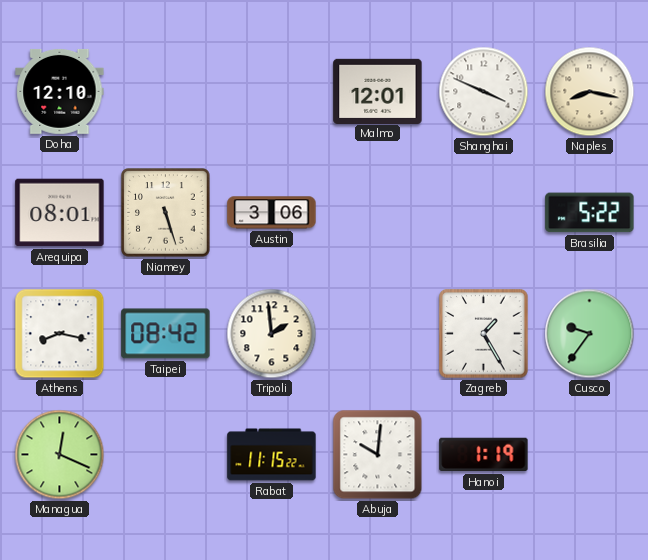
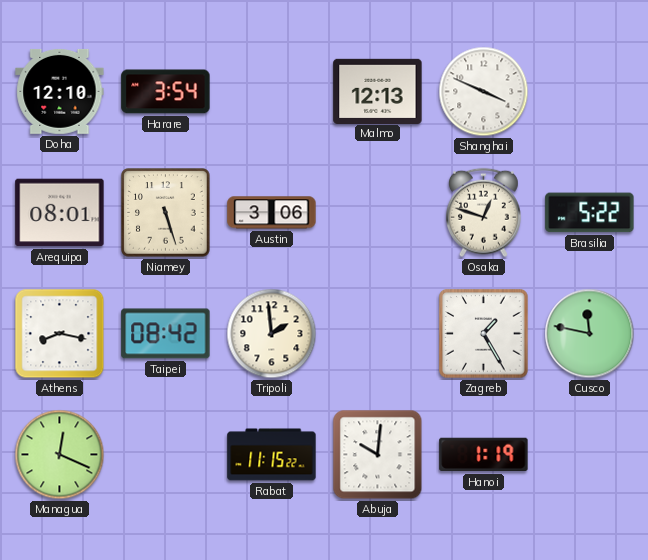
Harare: none -> 3:54
Malmo: 12:01 -> 12:13
Naples: 8:17 -> none
Osaka: none -> 12:48
Cusco: 9:36 -> 11:47
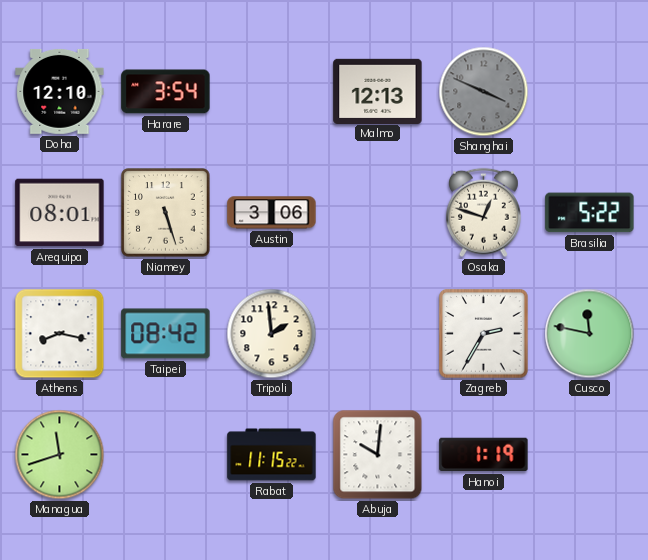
Shanghai dial: white -> grey
Zagreb: 1:25 -> 2:35
Managua: 12:19 -> 11:42
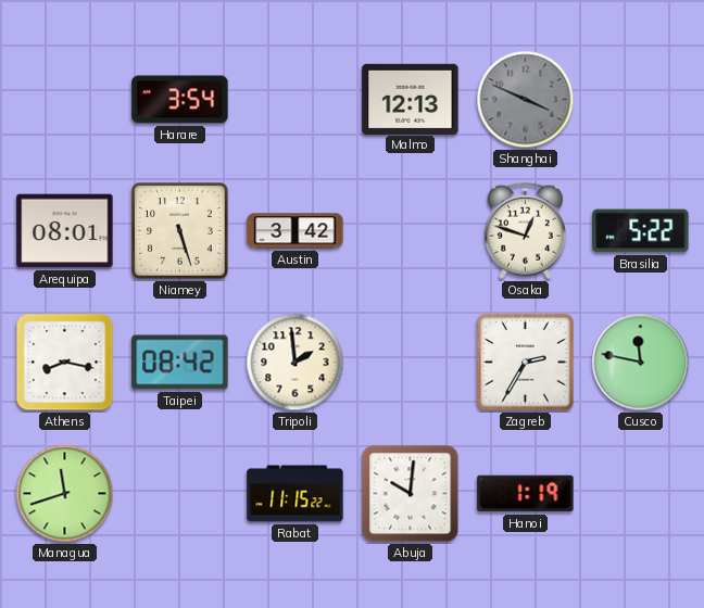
Doha: 12:10 -> none
Austin: 3:06 -> 3:42
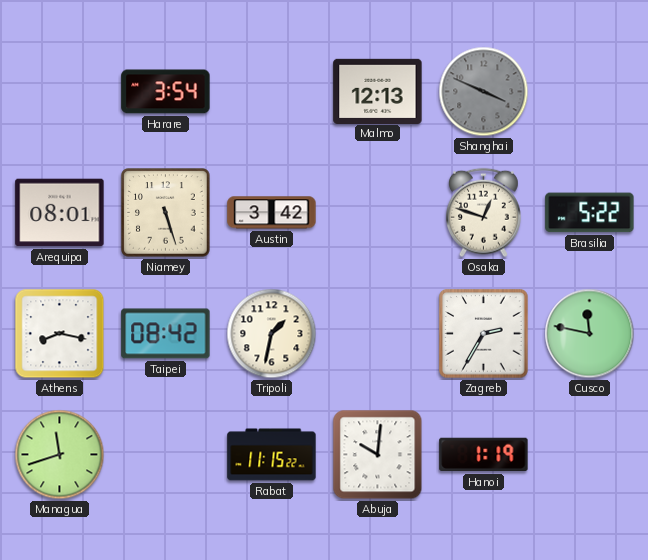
Tripoli: 1:59 -> 1:32
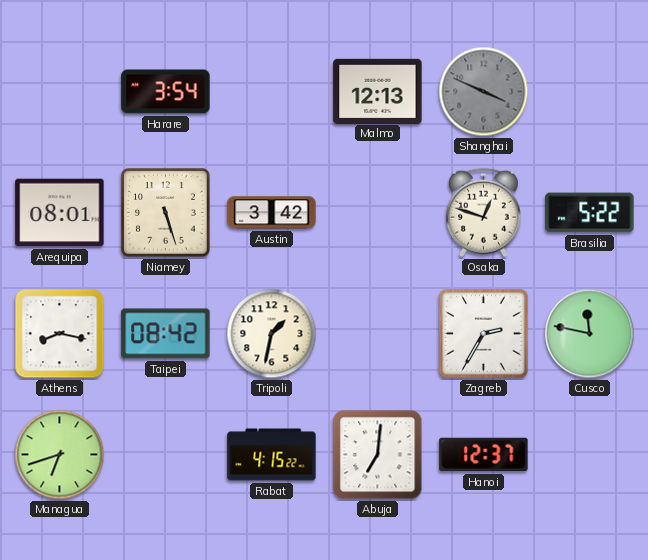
Managua: 11:42 -> 6:42
Rabat: 11:15 -> 4:15
Abuja: 10:01 -> 7:01
Hanoi: 1:19 -> 12:37
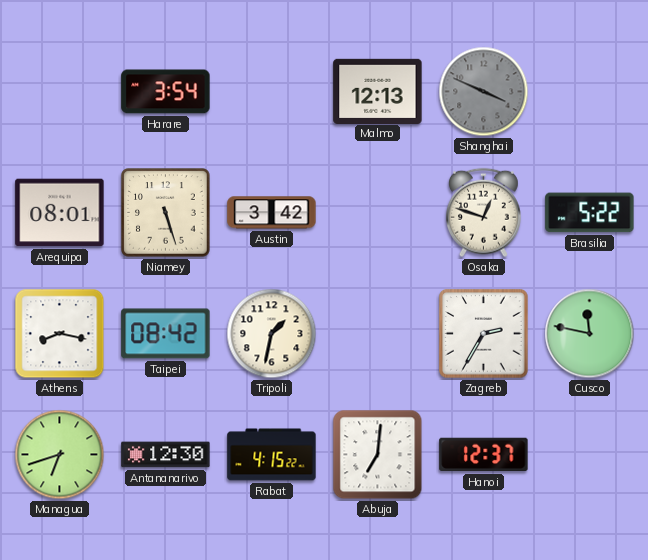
Antananarivo: none -> 12:30
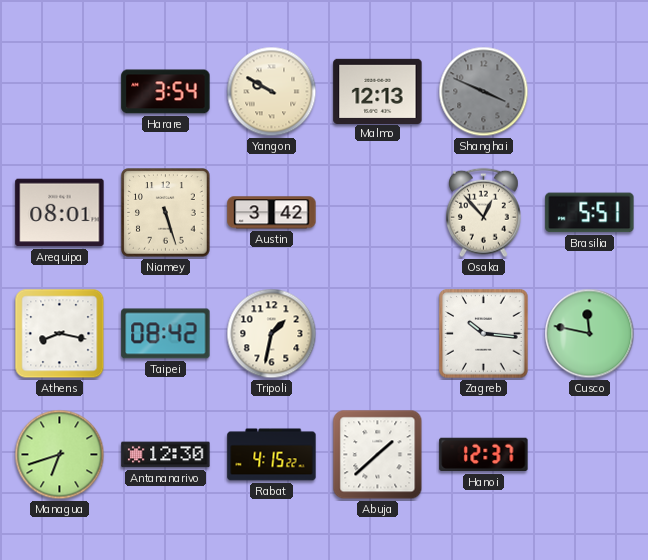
Yangon: none -> 9:50
Osaka: 12:48 -> 12:53
Brasilia: 5:22 -> 5:51
Zagreb: 2:35 -> 10:16
Abuja: 7:01 -> 1:38
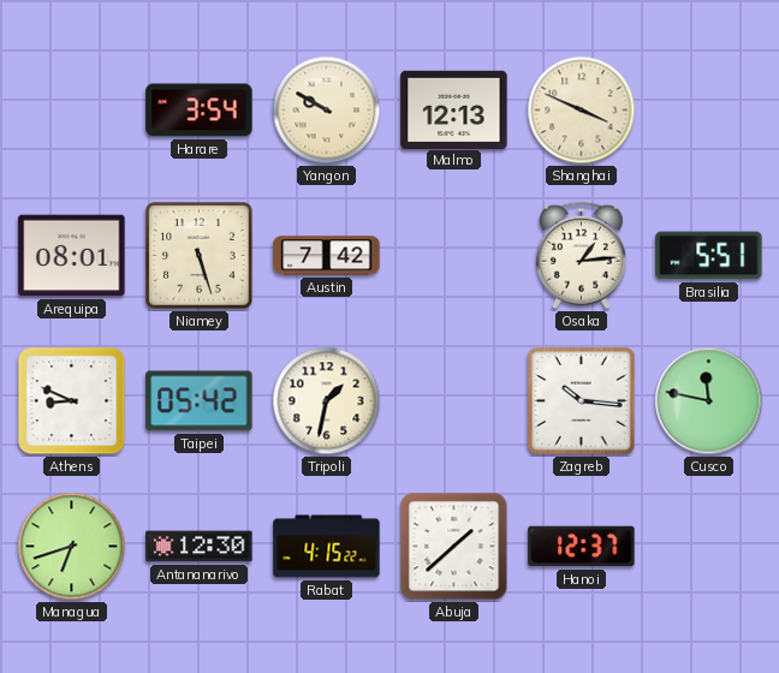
Shanghai dial: grey -> cream
Austin: 3:42 -> 7:42
Osaka: 12:53 -> 1:14
Athens: 8:17 -> 8:49
Taipei: 08:42 -> 05:42
